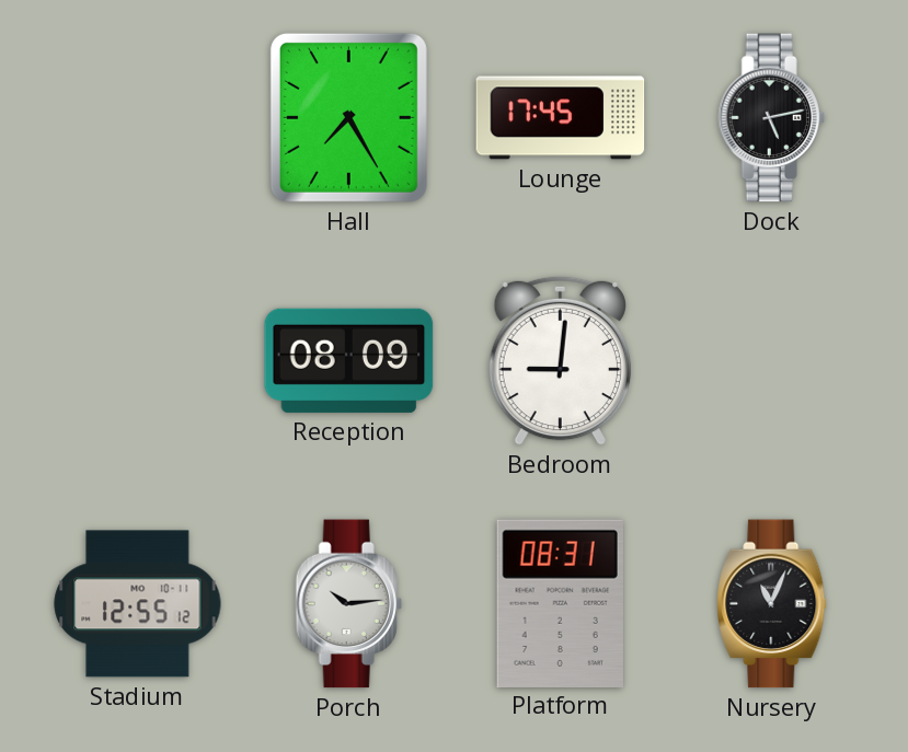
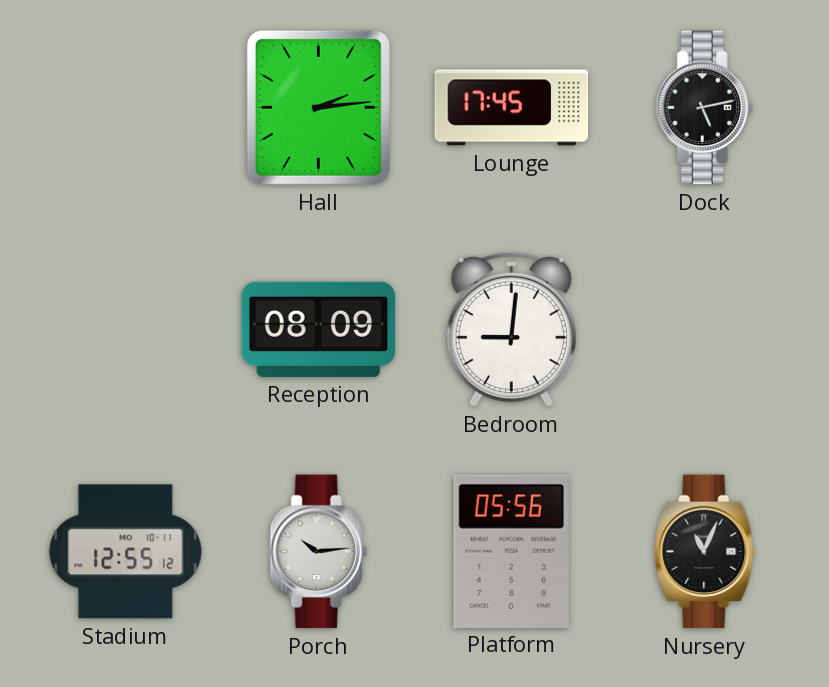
Hall: 7:25 -> 2:14
Platform: 08:31 -> 05:56
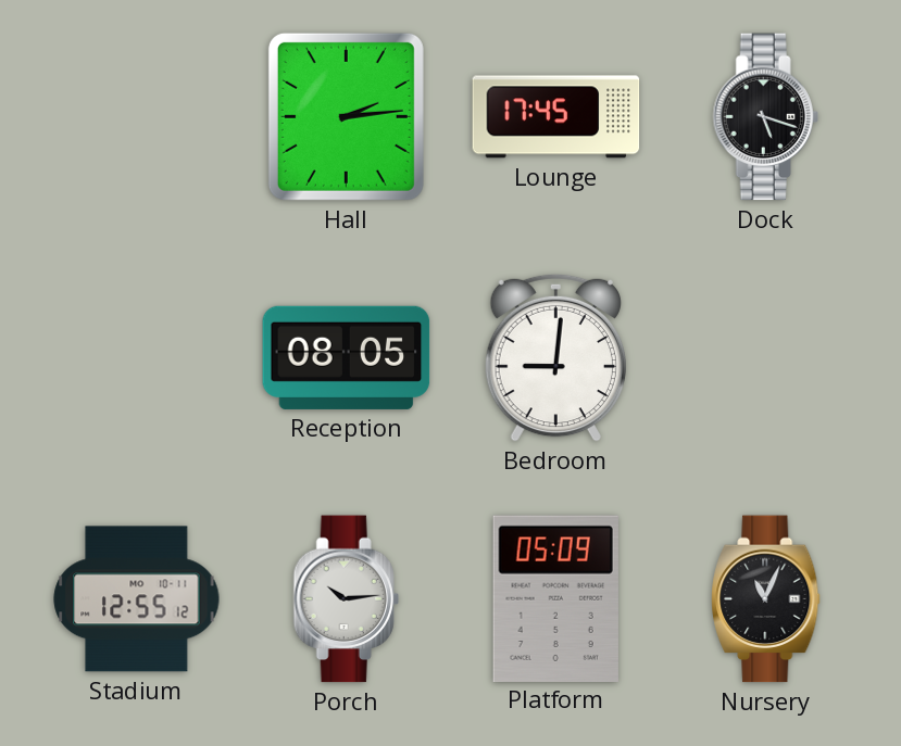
Dock: 5:13 -> 5:18
Reception: 08:09 -> 08:05
Platform: 05:56 -> 05:09
